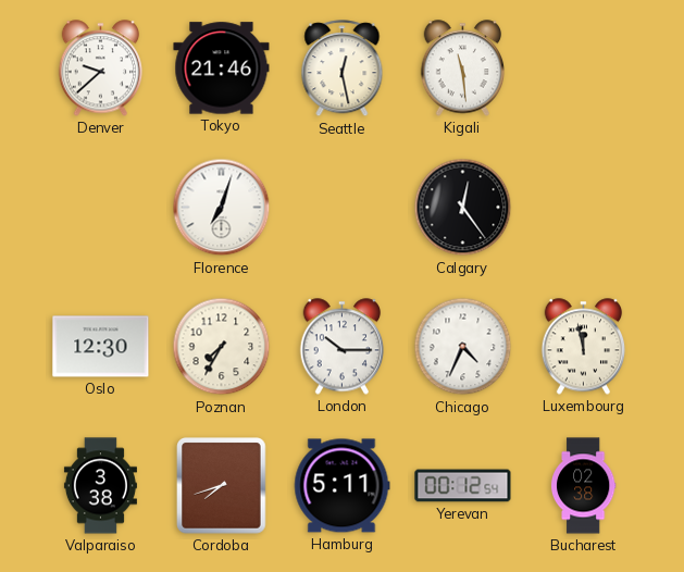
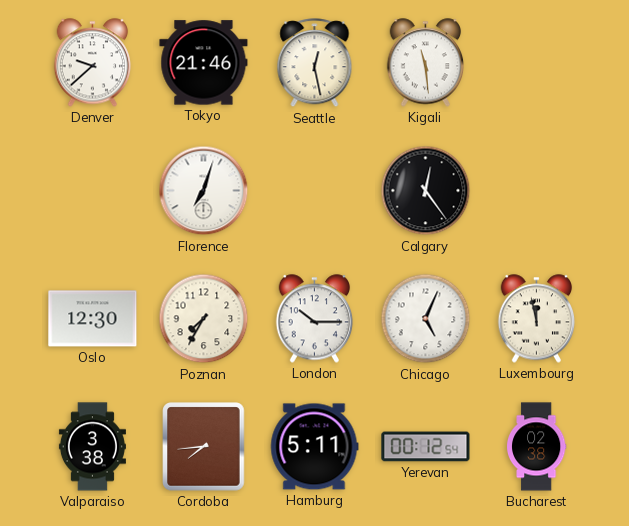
Chicago: 4:34 -> 5:04
Cordoba: 7:42 -> 7:44
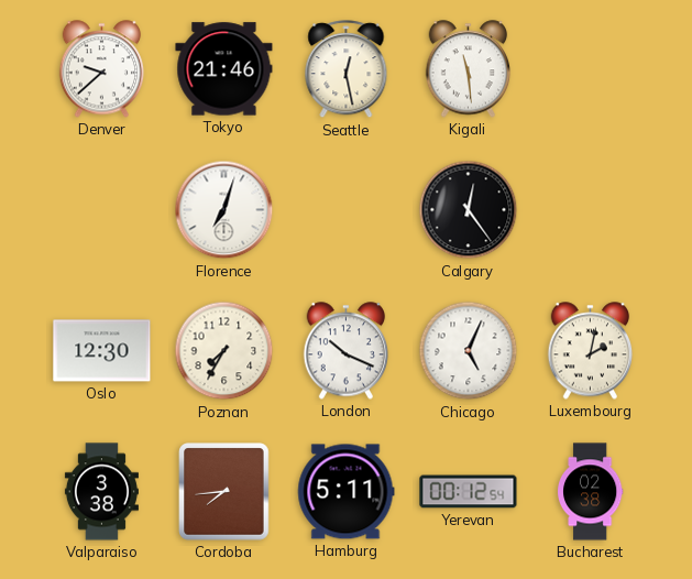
London: 10:15 -> 10:19
Luxembourg: 11:58 -> 2:02
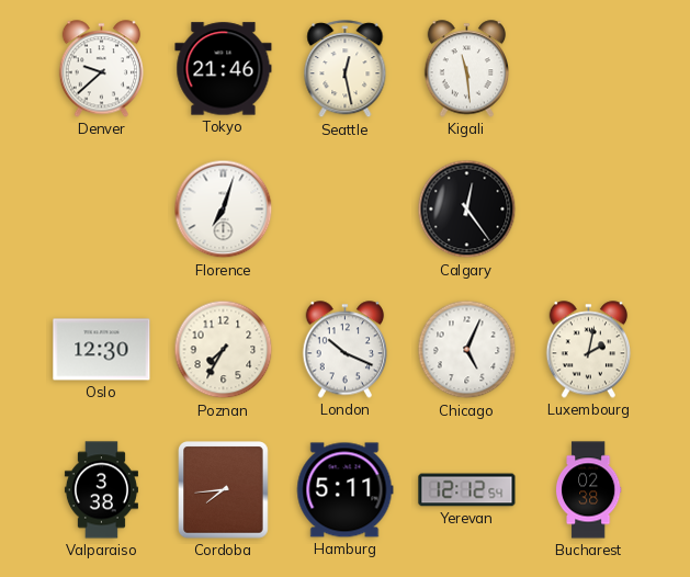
Yerevan: 00:12 -> 12:12
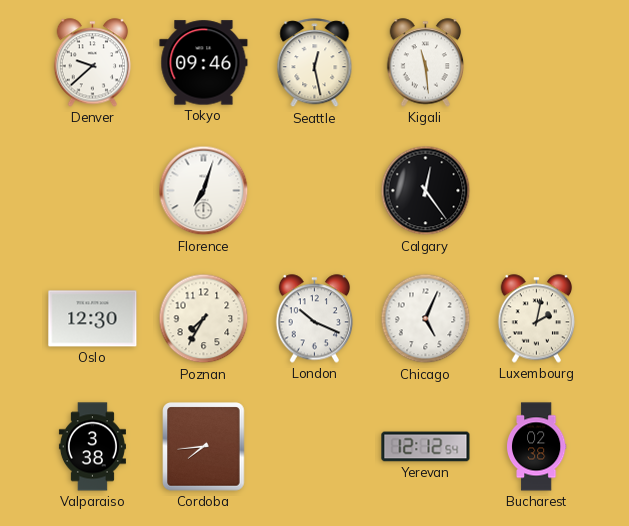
Tokyo: 21:46 -> 09:46
Hamburg: 5:11 -> none
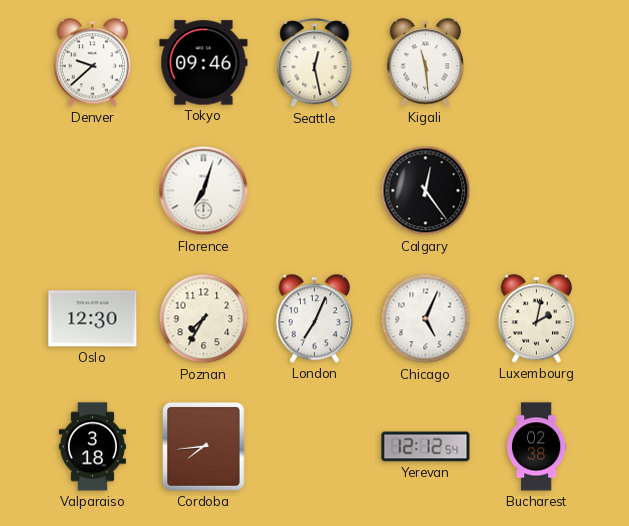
London: 10:19 -> 7:04
Valparaiso: 3:38 -> 3:18
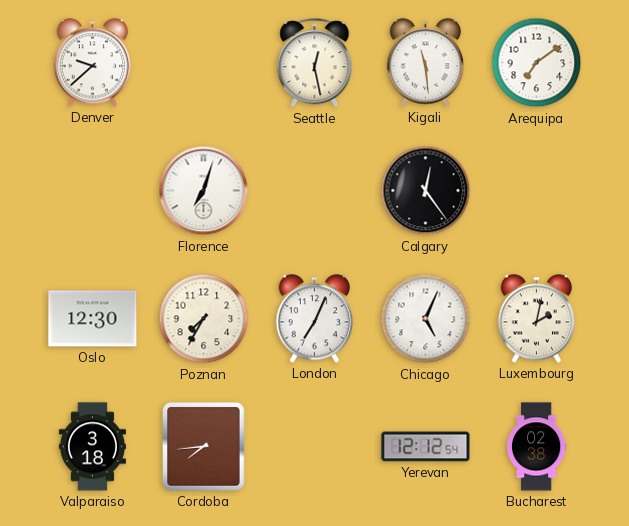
Tokyo: 09:46 -> none
Arequipa: none -> 7:09
